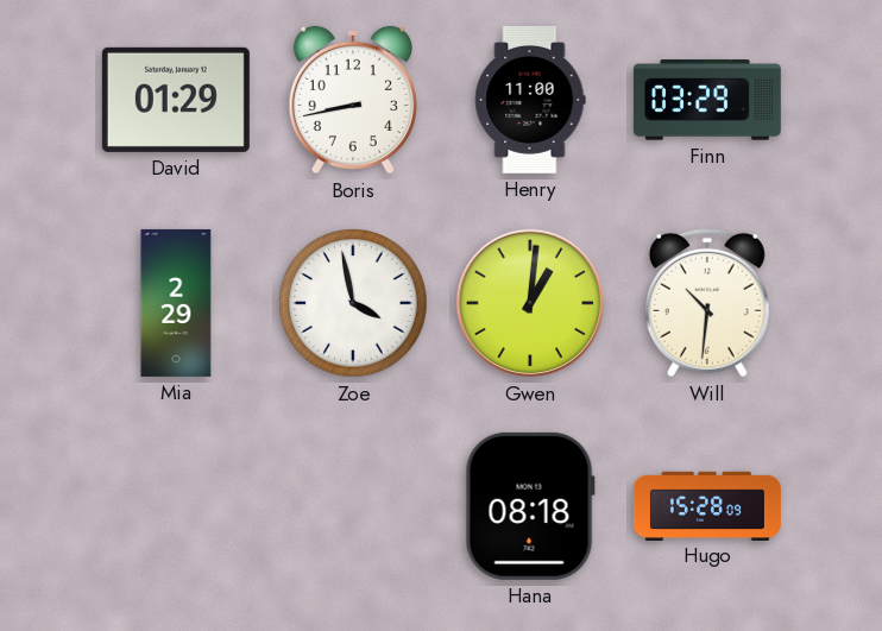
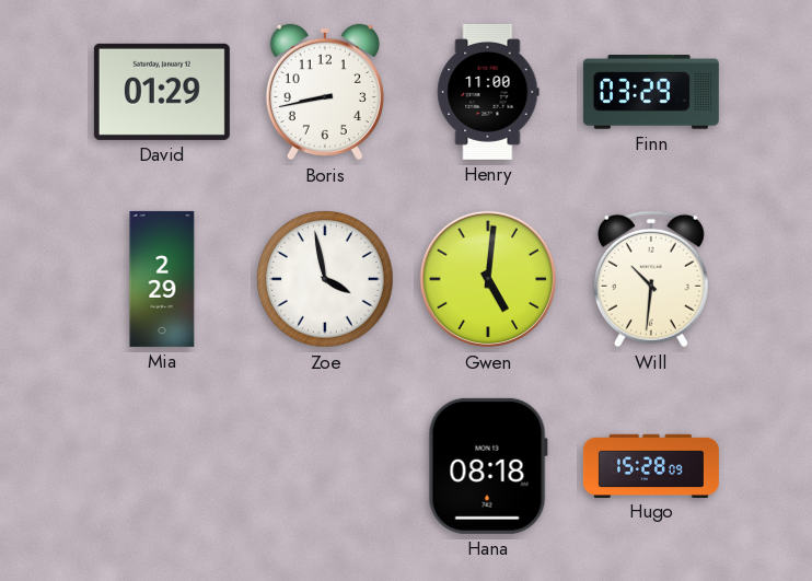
Gwen: 1:01 -> 5:01
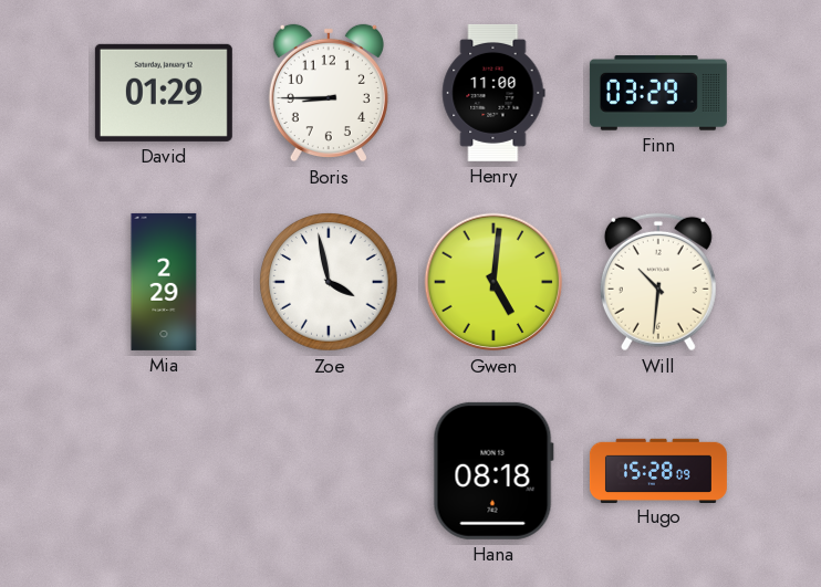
Boris: 8:43 -> 8:45
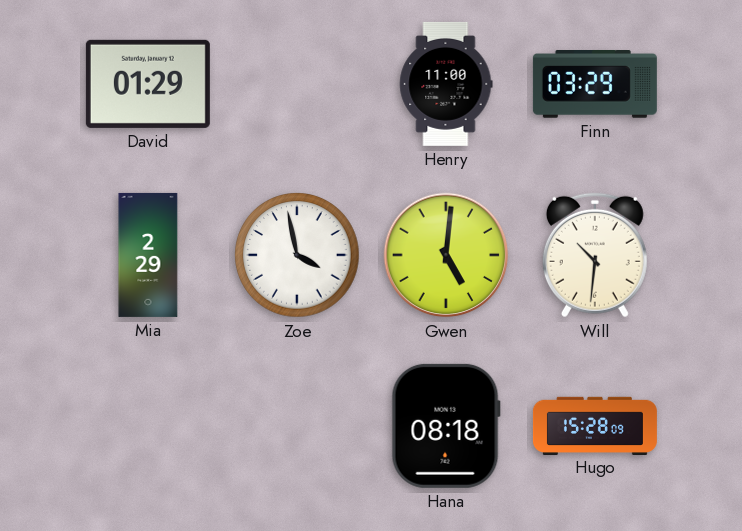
Boris: 8:45 -> none
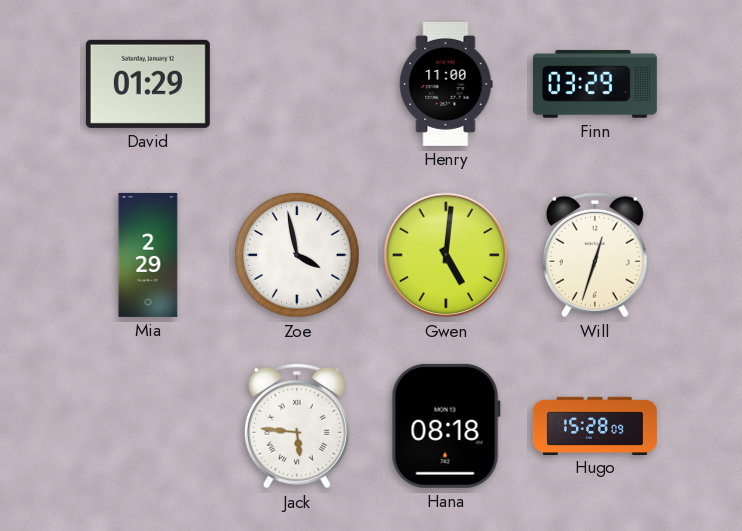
Will: 10:31 -> 12:33
Jack: none -> 5:46
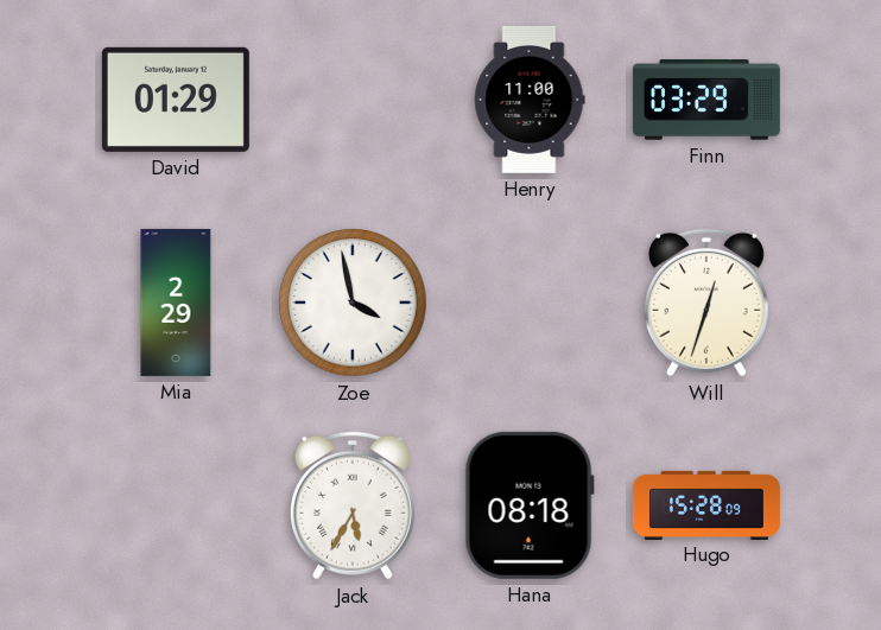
Gwen: 5:01 -> none
Jack: 5:46 -> 5:35
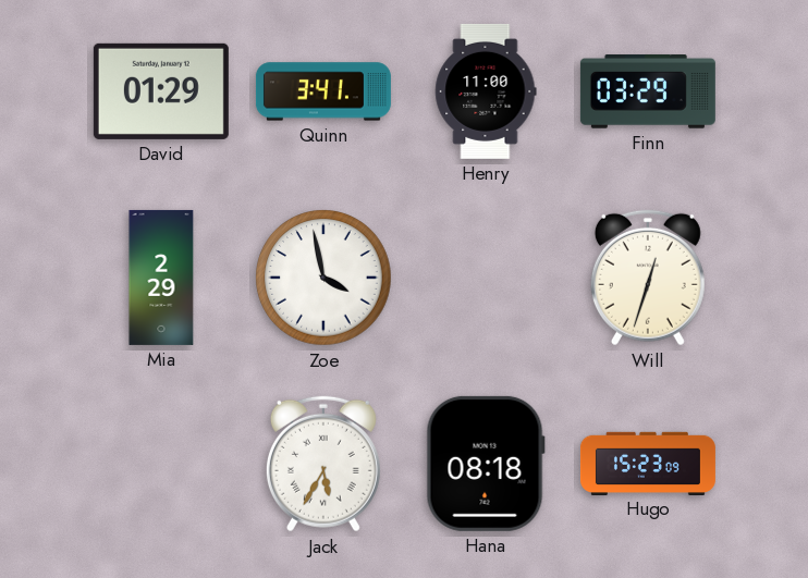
Quinn: none -> 3:41
Hugo: 15:28 -> 15:23
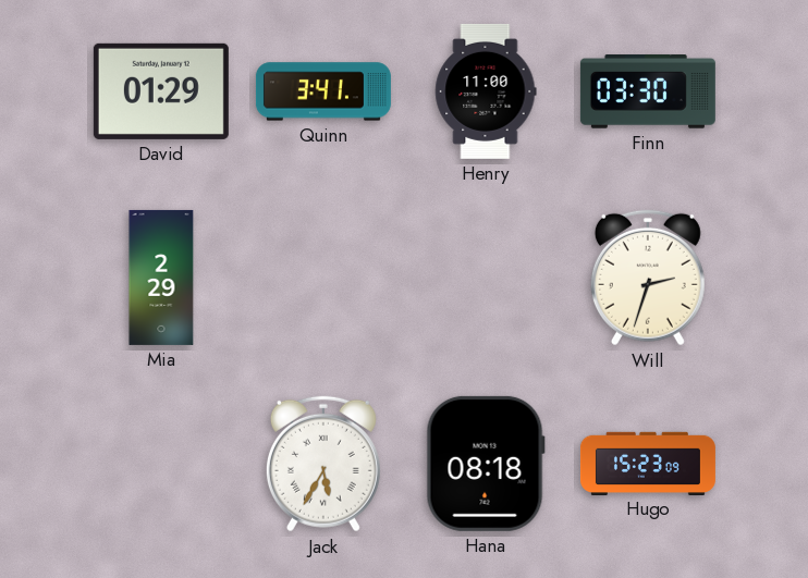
Finn: 03:29 -> 03:30
Zoe: 3:58 -> none
Will: 12:33 -> 2:33
